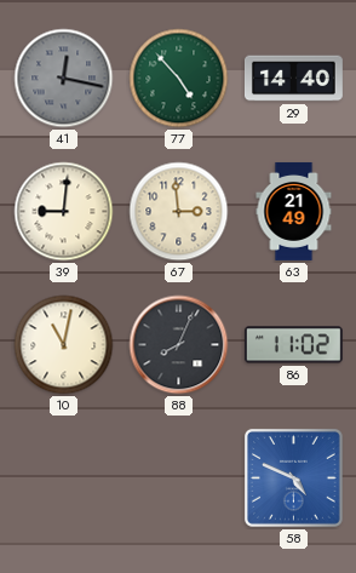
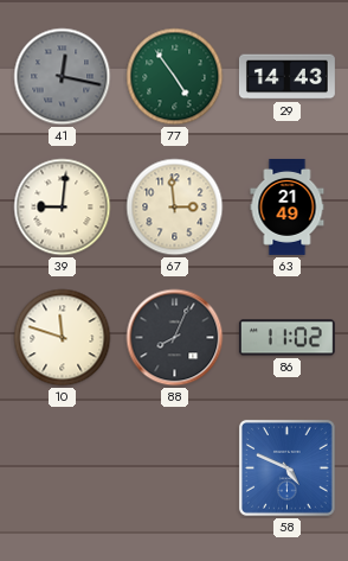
77: 4:53 -> 4:54
29: 14:40 -> 14:43
10: 11:02 -> 11:48
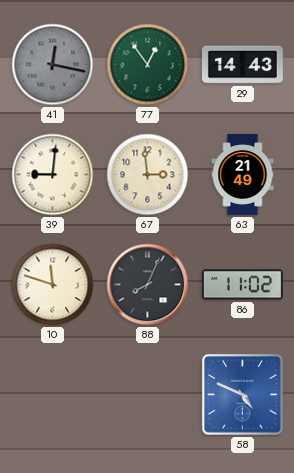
77: 4:54 -> 12:54
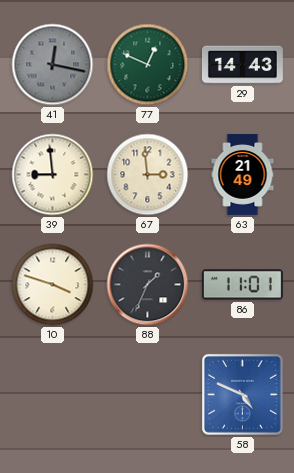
77: 12:54 -> 12:49
39: 9:01 -> 8:59
10: 11:48 -> 3:48
88: 8:04 -> 1:34
86: 11:02 -> 11:01
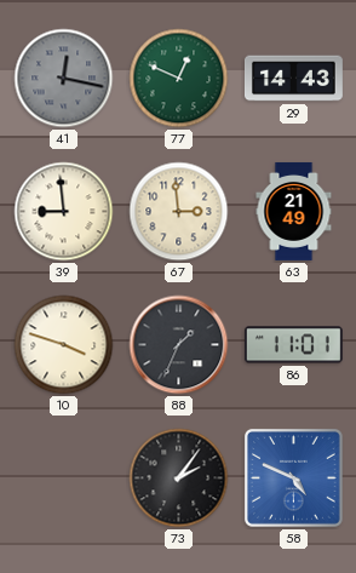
73: none -> 2:06
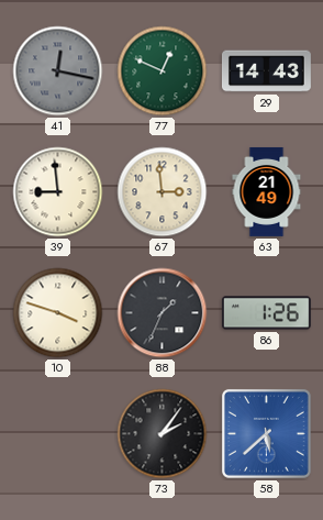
86: 11:01 -> 1:26
58: 4:49 -> 5:38
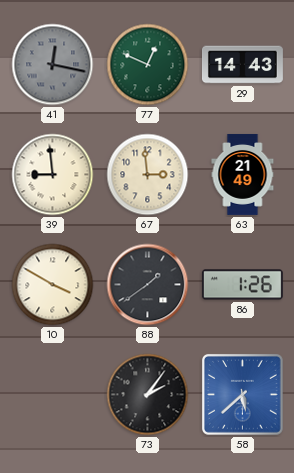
10: 3:48 -> 3:50
88: 1:34 -> 1:39
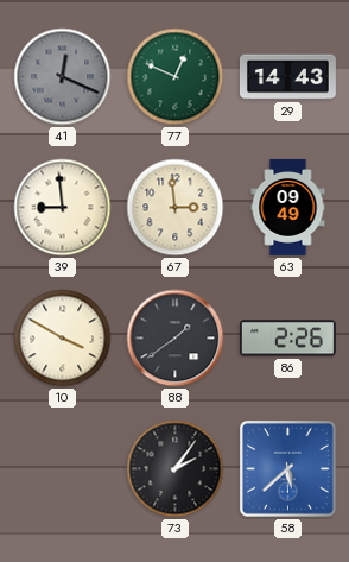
41: 12:17 -> 12:19
63: 21:49 -> 09:49
86: 1:26 -> 2:26
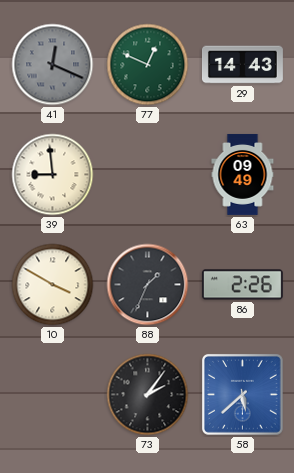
67: 2:59 -> none
88: 1:39 -> 1:34
